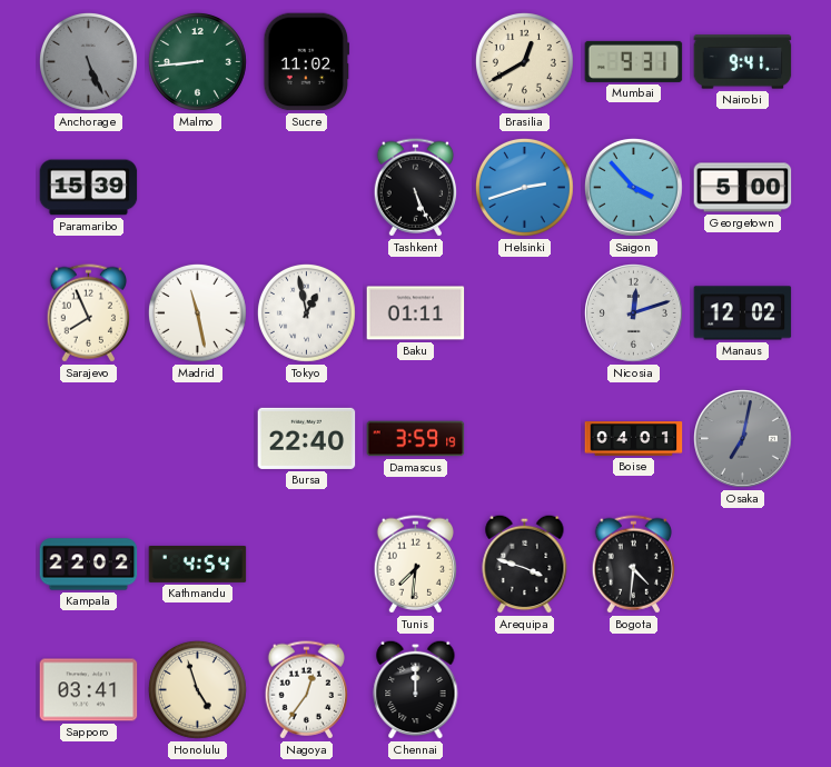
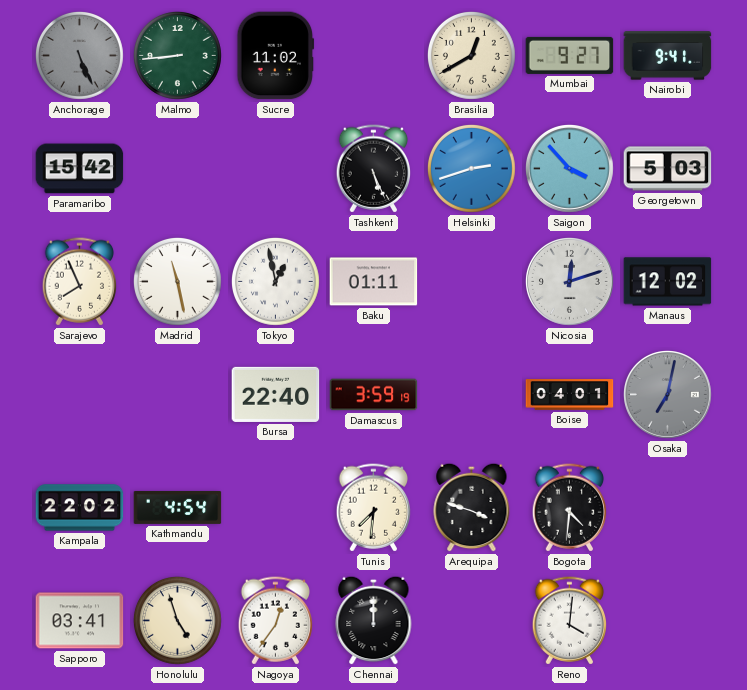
Mumbai: 9:31 -> 9:27
Paramaribo: 15:39 -> 15:42
Georgetown: 5:00 -> 5:03
Reno: none -> 4:01
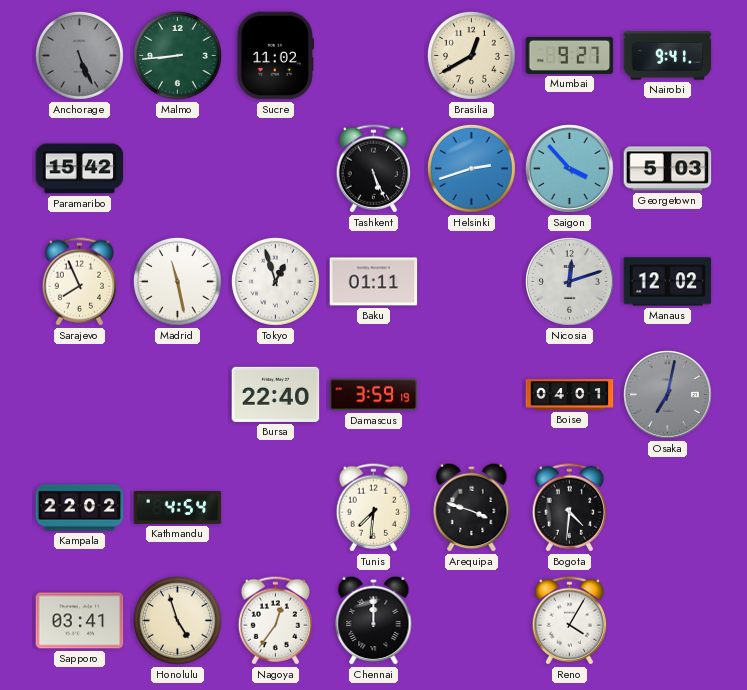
Tokyo: 12:58 -> 12:57
Reno: 4:01 -> 4:05
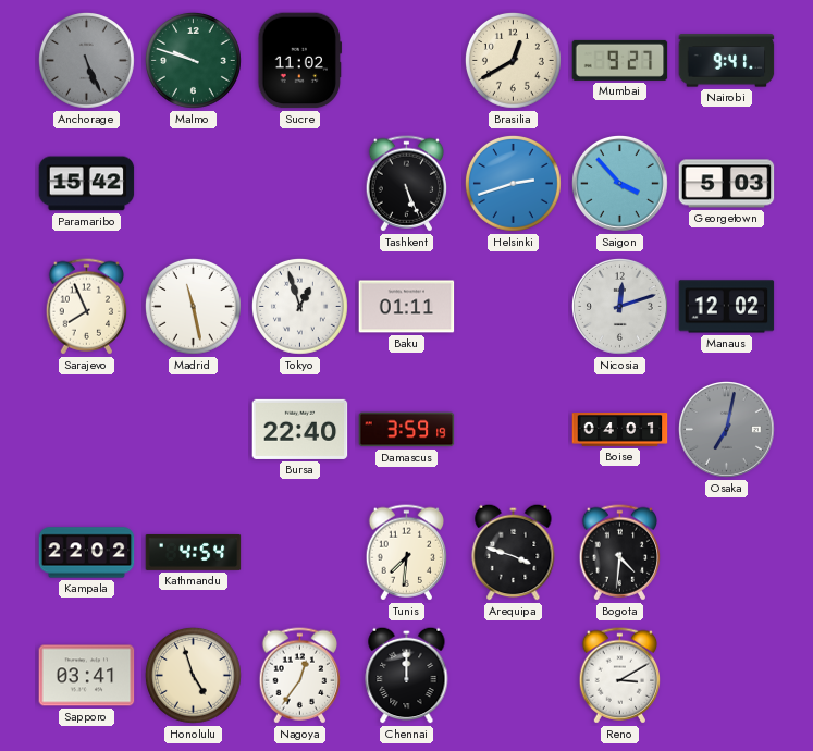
Malmo: 8:44 -> 9:48
Reno: 4:05 -> 3:10
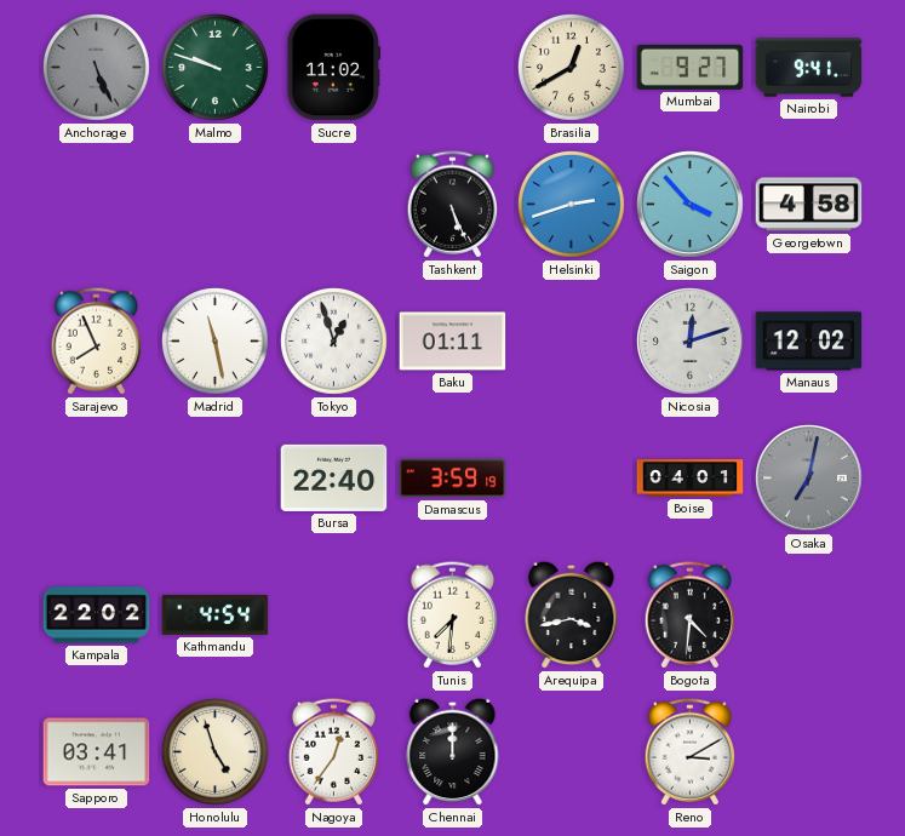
Paramaribo: 15:42 -> none
Georgetown: 5:03 -> 4:58
Arequipa: 3:48 -> 3:43
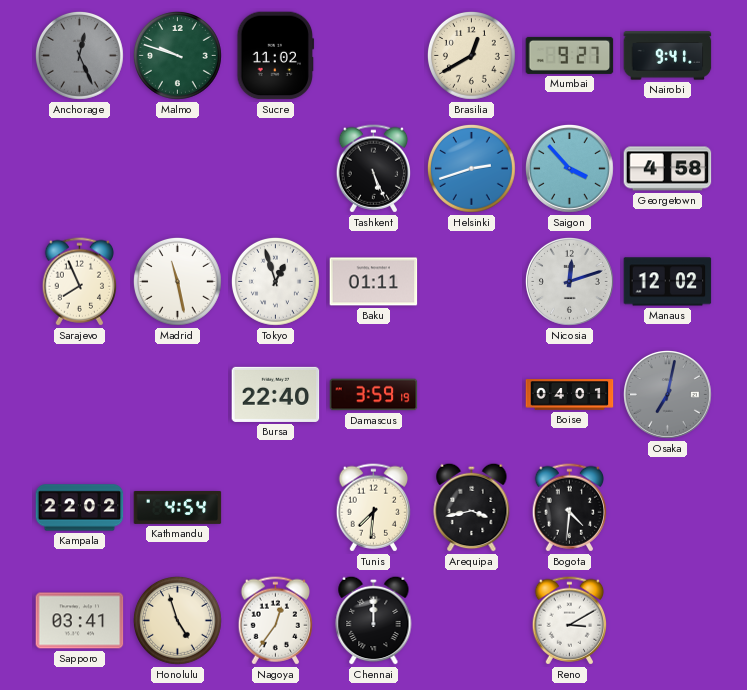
Anchorage: 5:26 -> 12:26
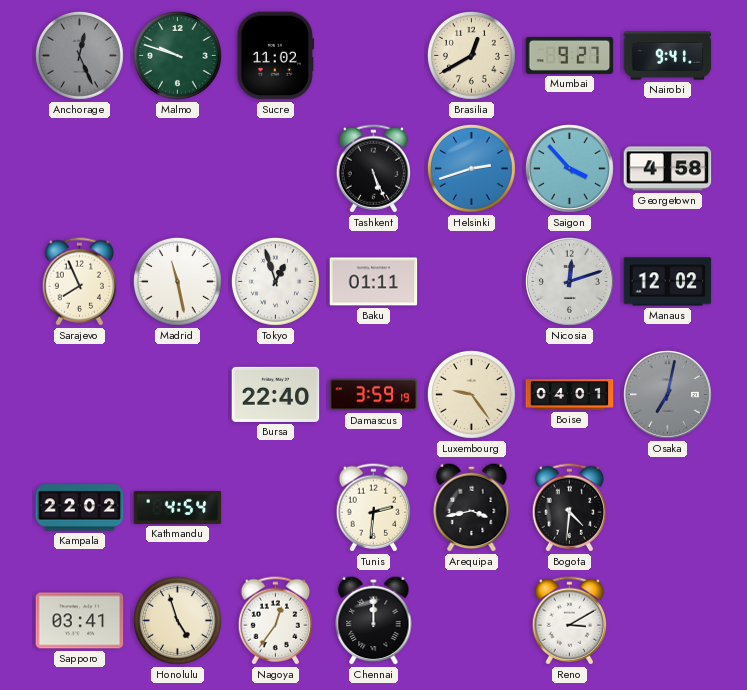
Luxembourg: none -> 9:24
Tunis: 7:31 -> 2:31
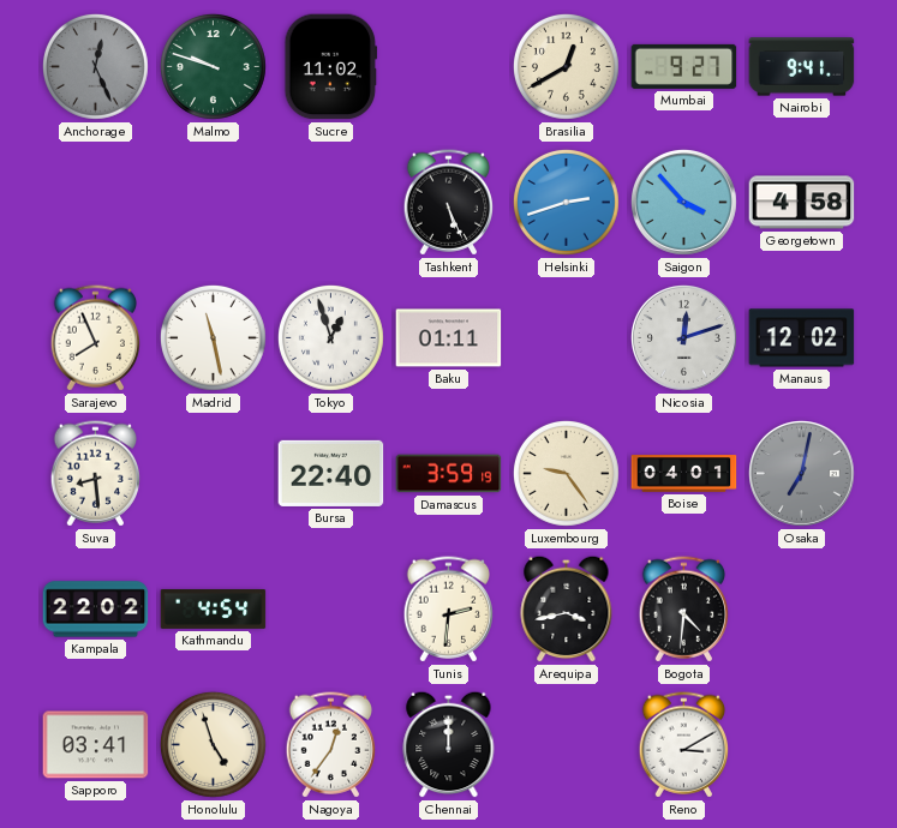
Suva: none -> 8:29
